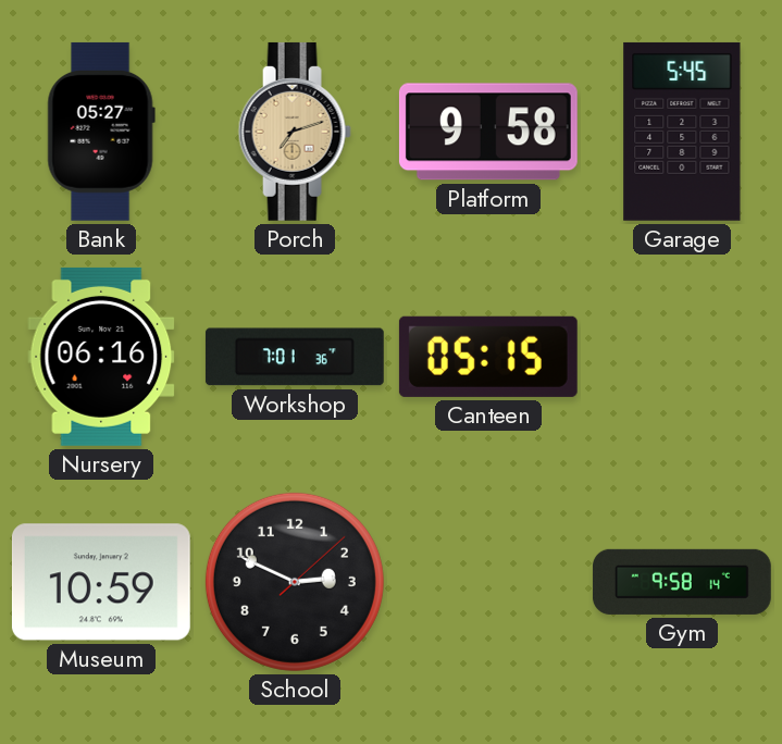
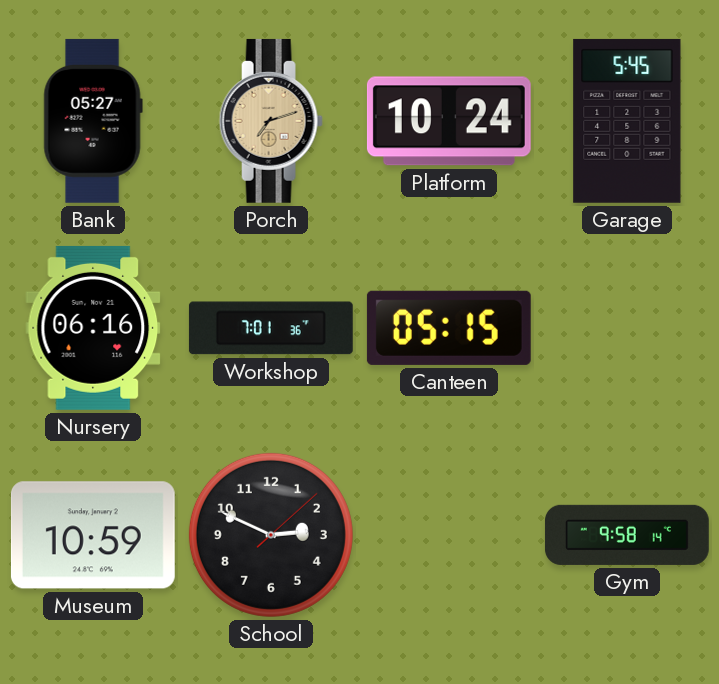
Platform: 9:58 -> 10:24
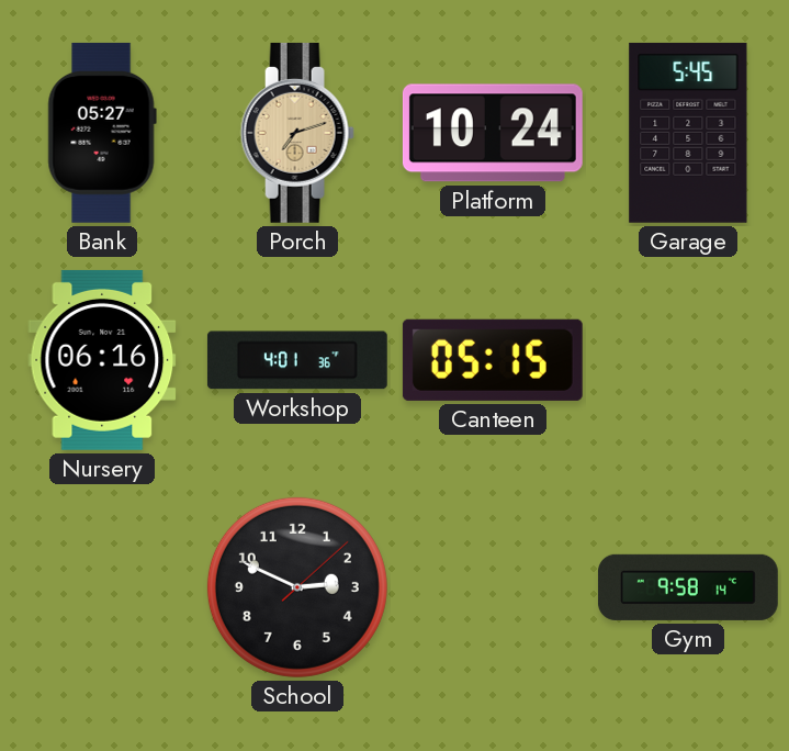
Workshop: 7:01 -> 4:01
Museum: 10:59 -> none
